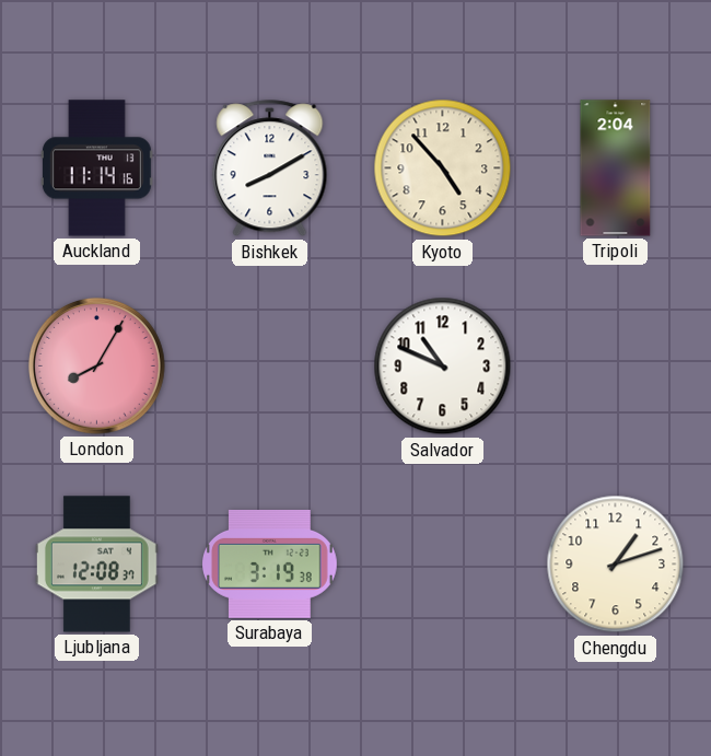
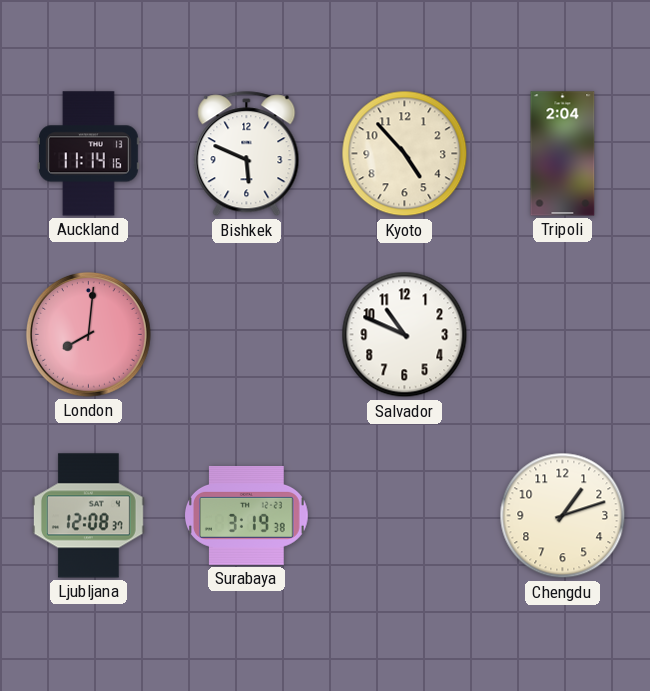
Bishkek: 8:10 -> 5:49
London: 8:05 -> 8:01
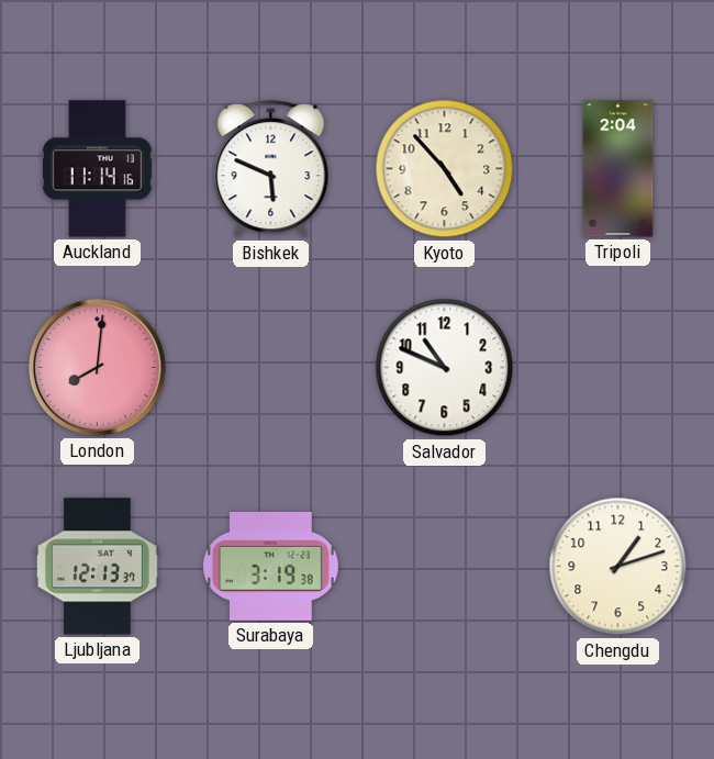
Ljubljana: 12:08 -> 12:13
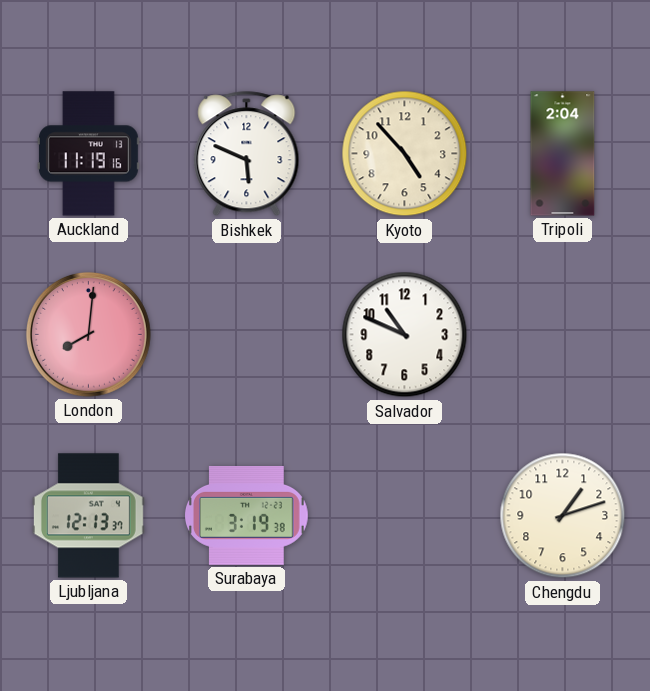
Auckland: 11:14 -> 11:19
